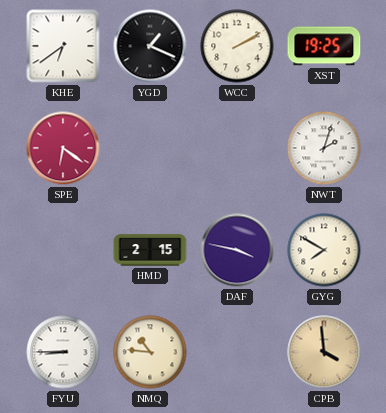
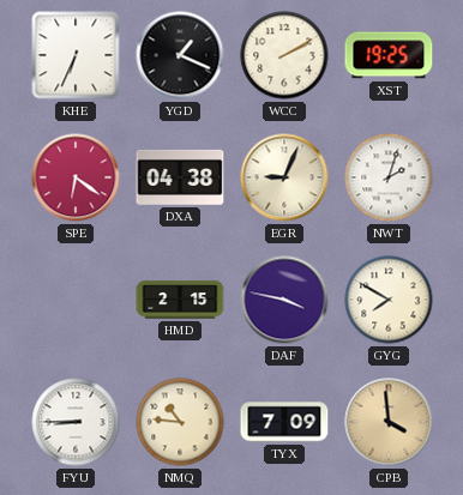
KHE: 6:39 -> 6:34
DXA: none -> 04:38
EGR: none -> 9:04
TYX: none -> 7:09
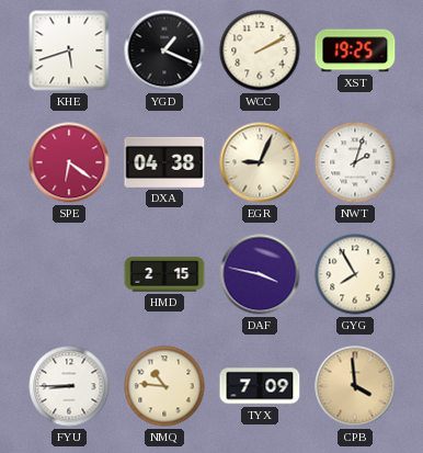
KHE: 6:34 -> 5:42
GYG: 7:50 -> 7:55
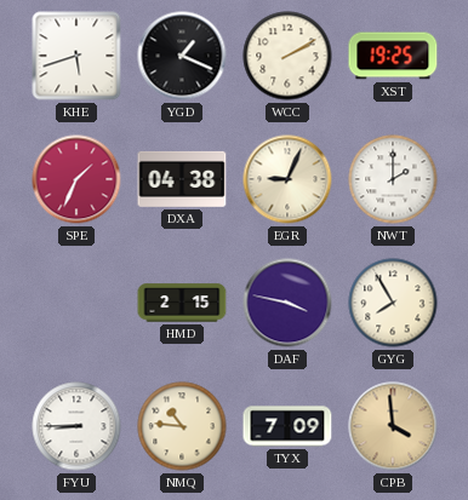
SPE: 6:21 -> 1:34
NWT: 2:03 -> 2:00
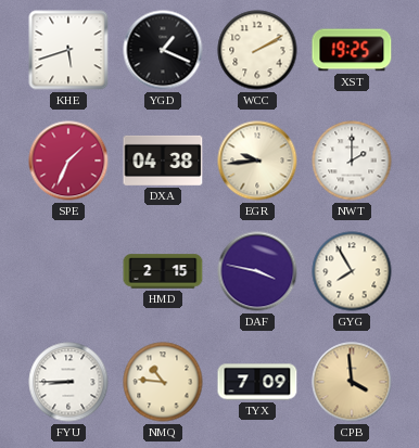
EGR: 9:04 -> 9:44
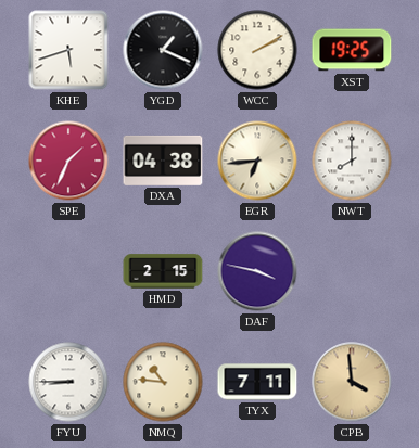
EGR: 9:44 -> 6:44
NWT: 2:00 -> 8:00
GYG: 7:55 -> none
TYX: 7:09 -> 7:11
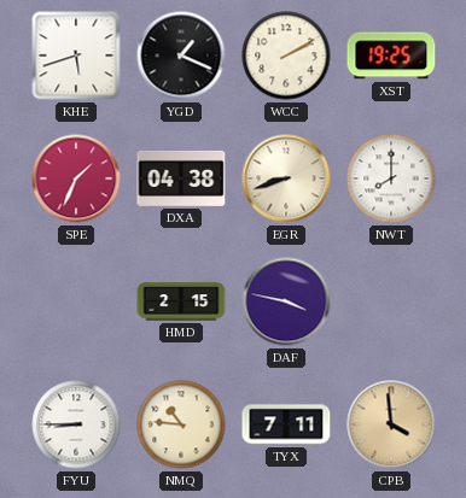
EGR: 6:44 -> 8:42
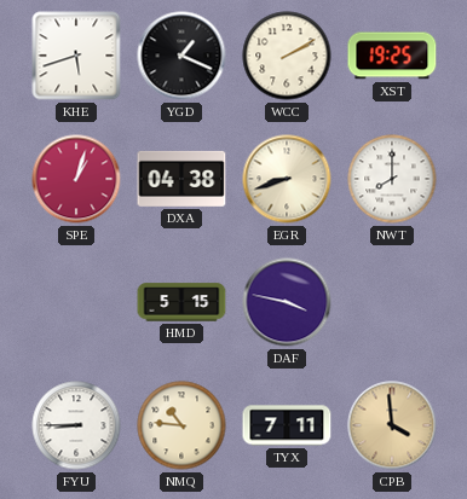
SPE: 1:34 -> 1:03
HMD: 2:15 -> 5:15
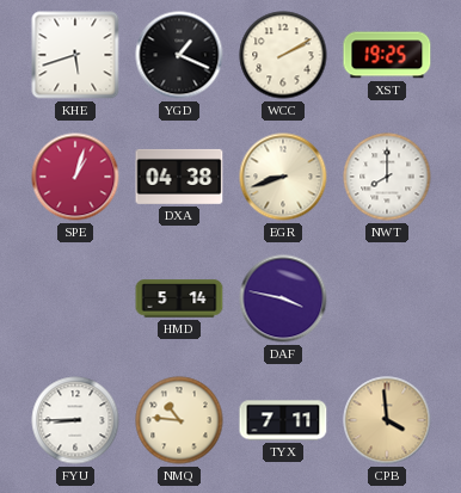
HMD: 5:15 -> 5:14
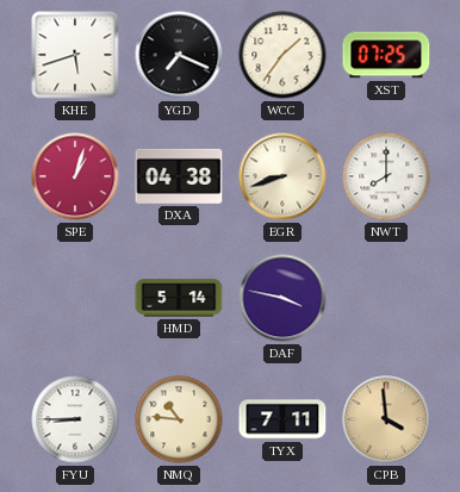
YGD: 1:19 -> 7:19
WCC: 2:10 -> 1:36
XST: 19:25 -> 07:25
